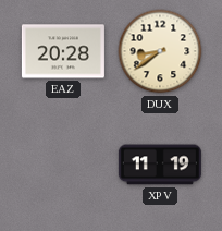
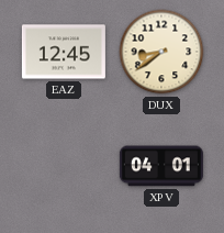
EAZ: 20:28 -> 12:45
XPV: 11:19 -> 04:01
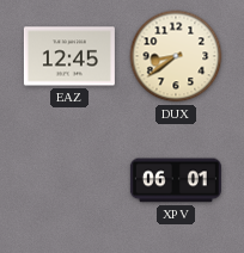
XPV: 04:01 -> 06:01
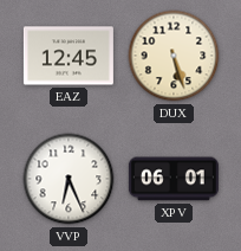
DUX: 8:39 -> 5:27
VVP: none -> 6:26
